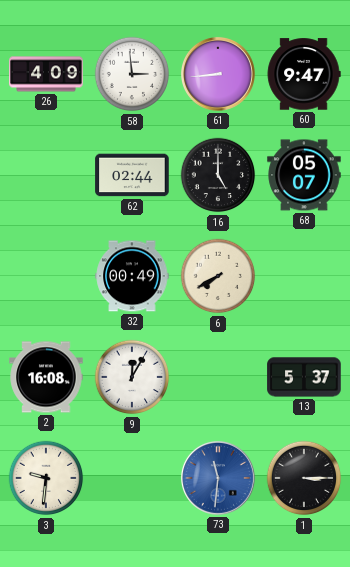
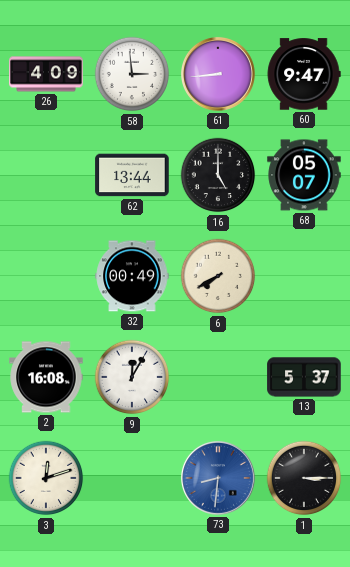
62: 02:44 -> 13:44
3: 9:31 -> 12:12
73: 11:31 -> 8:31
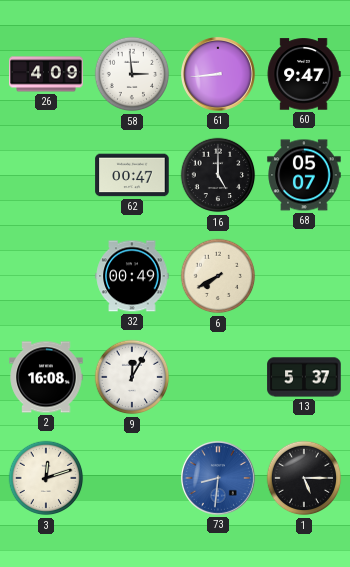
62: 13:44 -> 00:47
1: 3:15 -> 5:15
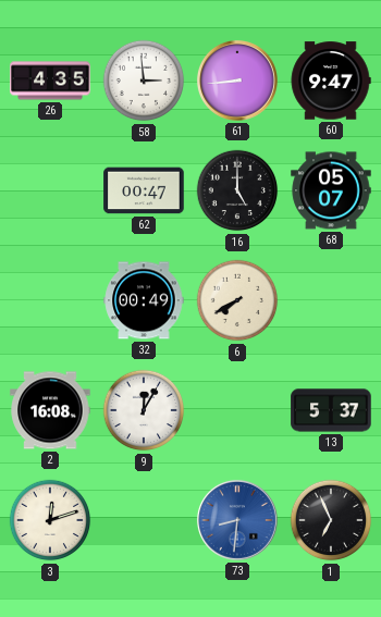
26: 4:09 -> 4:35
1: 5:15 -> 6:56
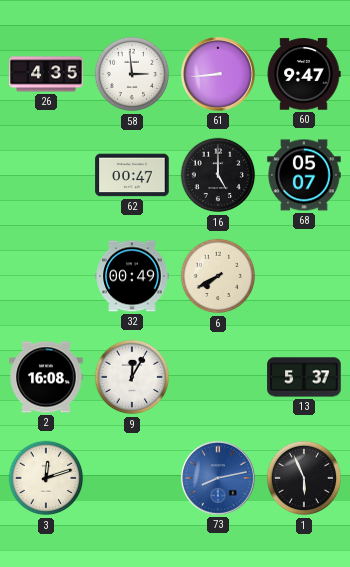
73: 8:31 -> 8:13
1: 6:56 -> 5:56
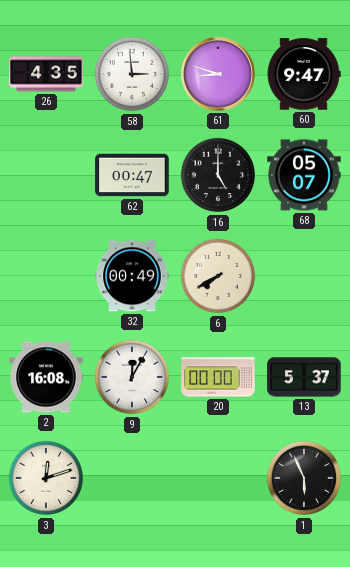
61: 8:44 -> 8:48
20: none -> 00:00
73: 8:13 -> none
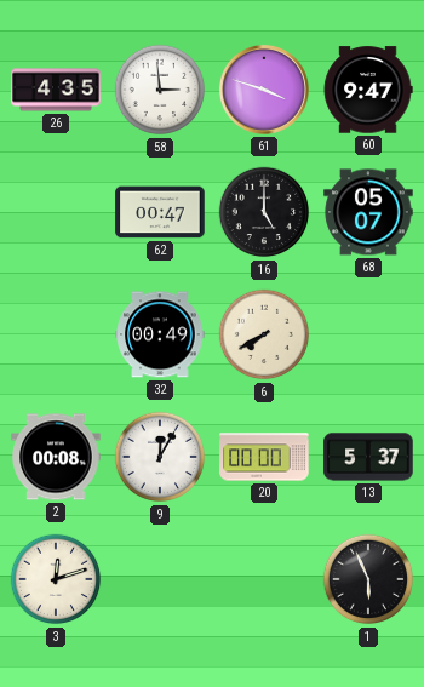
61: 8:48 -> 3:48
2: 16:08 -> 00:08
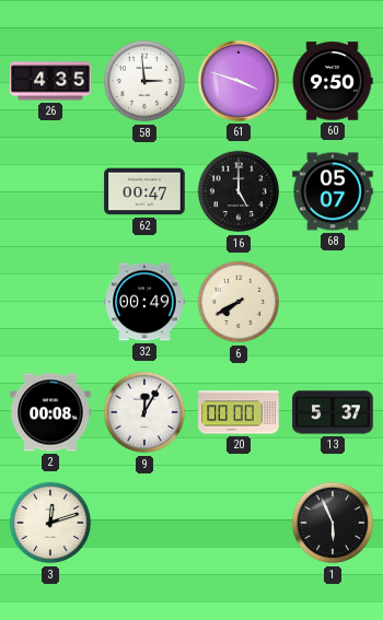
60: 9:47 -> 9:50
